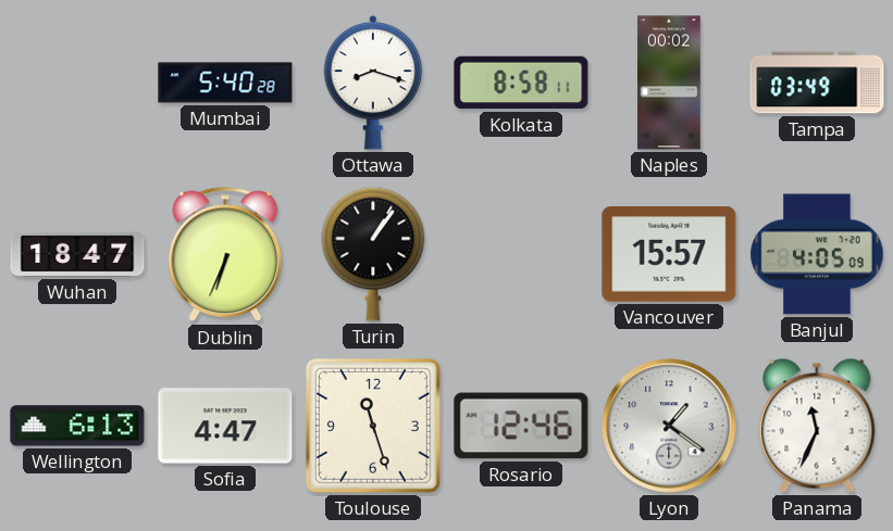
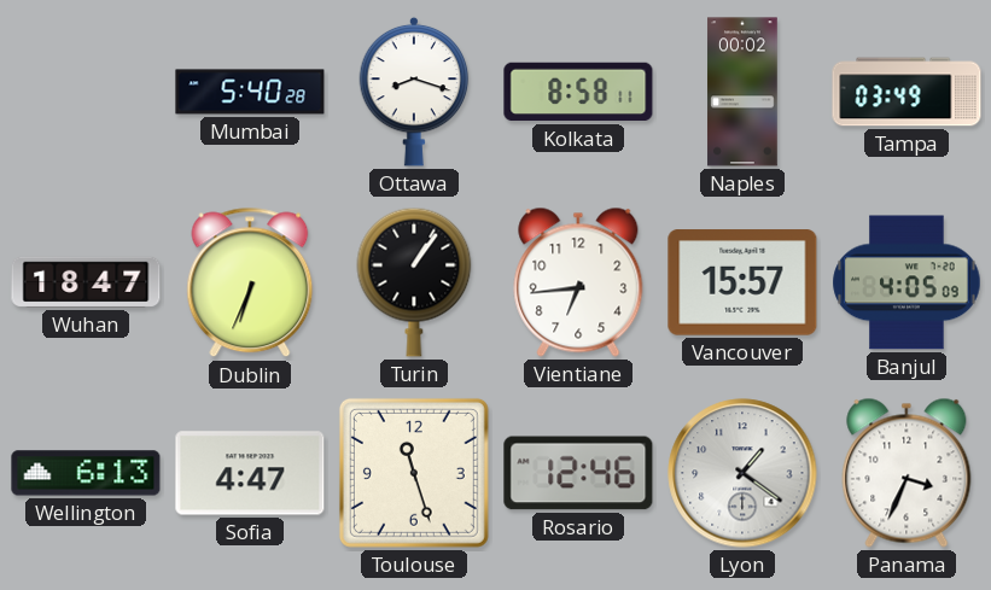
Vientiane: none -> 6:44
Panama: 11:34 -> 3:34
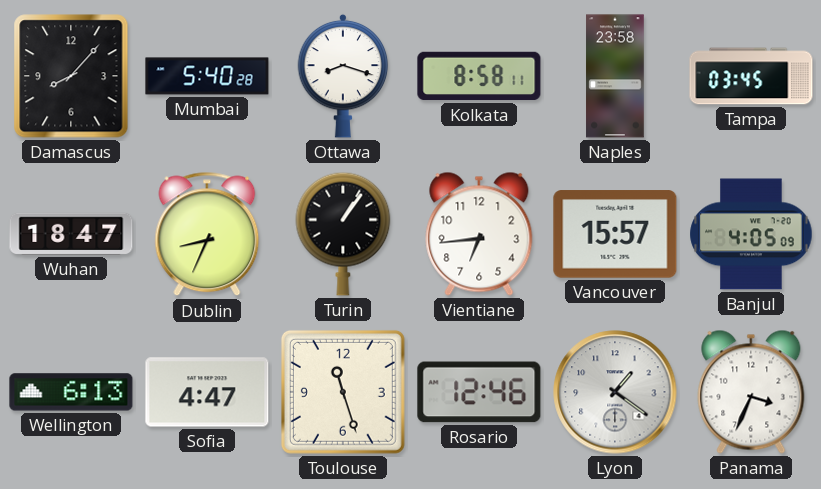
Damascus: none -> 8:07
Naples: 00:02 -> 23:58
Tampa: 03:49 -> 03:45
Dublin: 6:34 -> 8:34
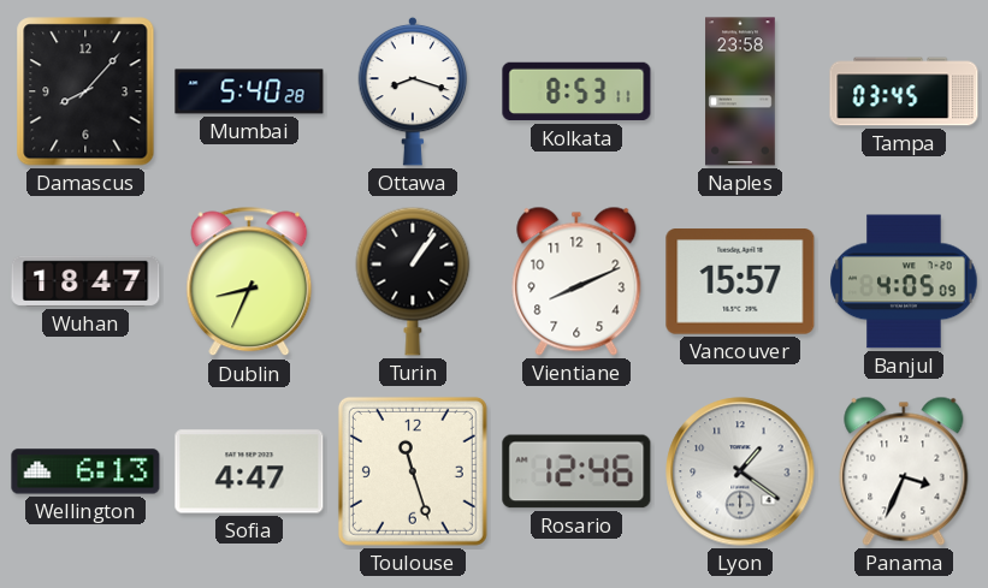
Kolkata: 8:58 -> 8:53
Vientiane: 6:44 -> 8:11
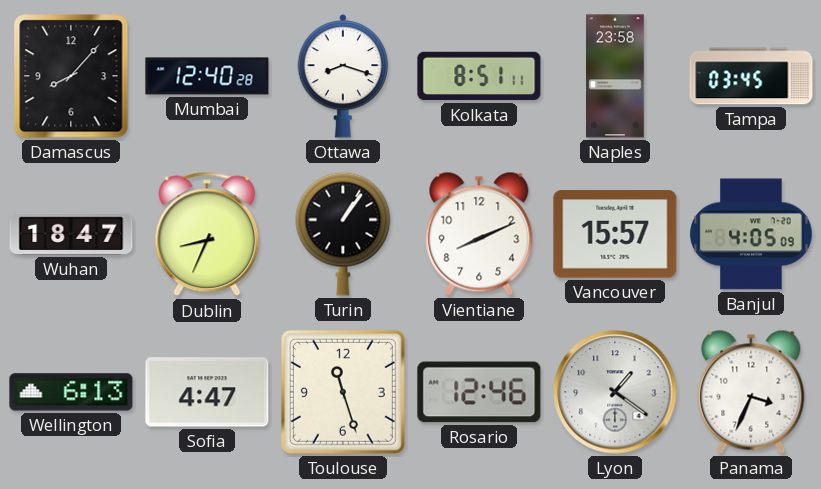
Mumbai: 5:40 -> 12:40
Kolkata: 8:53 -> 8:51
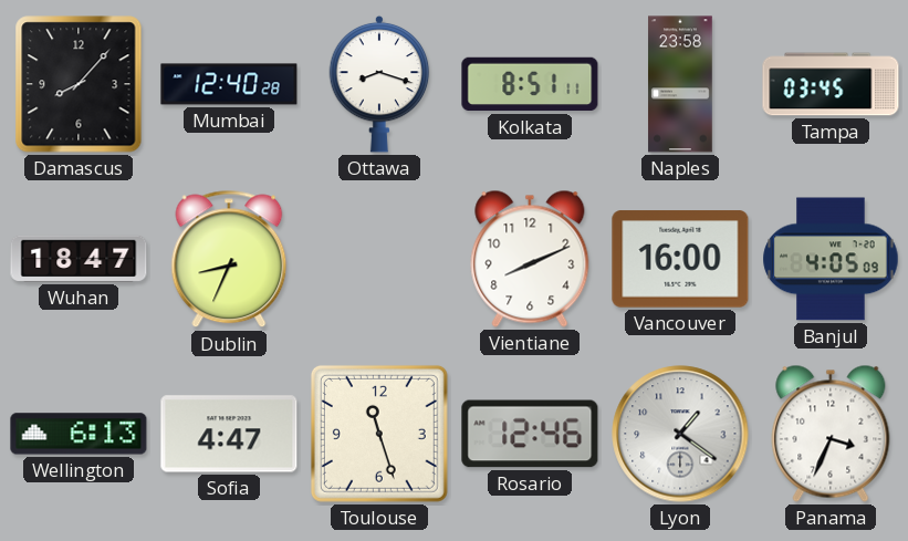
Turin: 1:06 -> none
Vancouver: 15:57 -> 16:00
